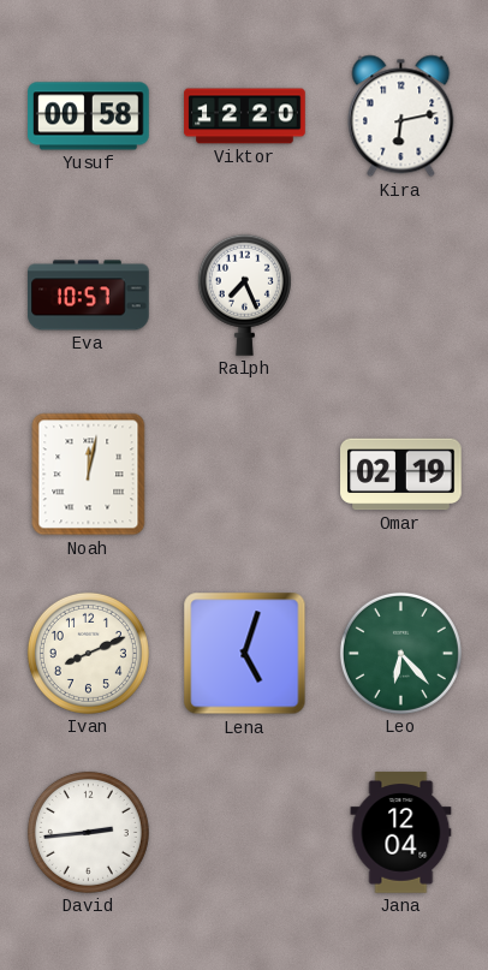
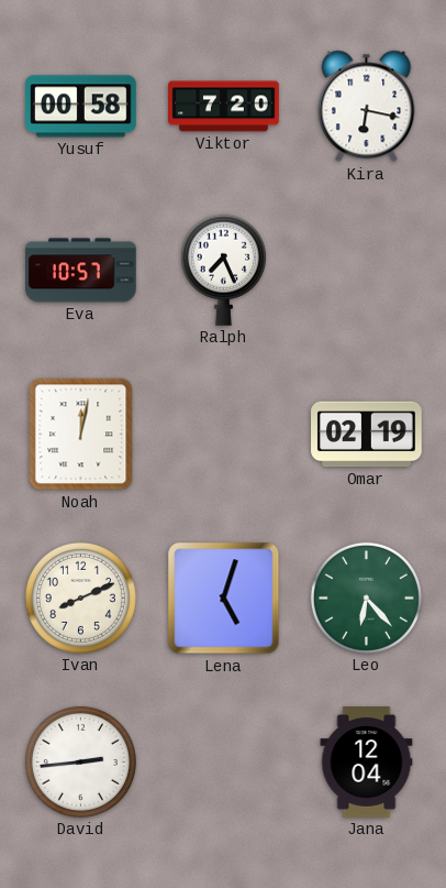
Viktor: 12:20 -> 7:20
Kira: 6:13 -> 6:17
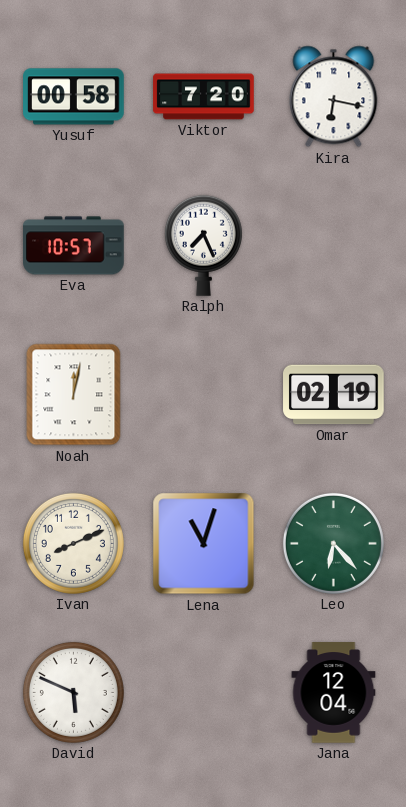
Lena: 5:03 -> 11:03
David: 2:44 -> 5:49
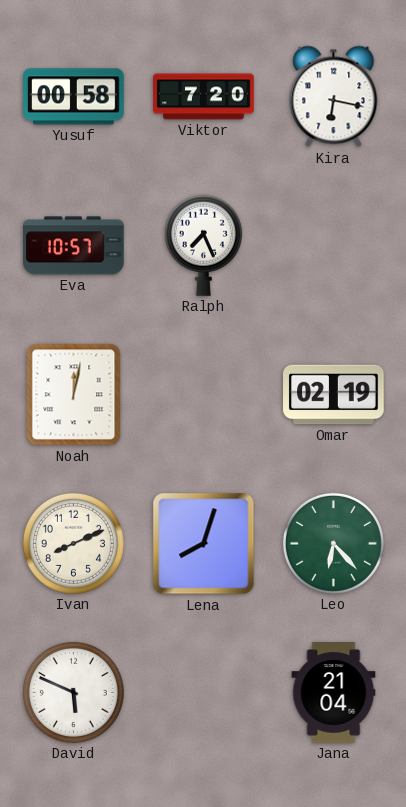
Lena: 11:03 -> 8:03
Jana: 12:04 -> 21:04
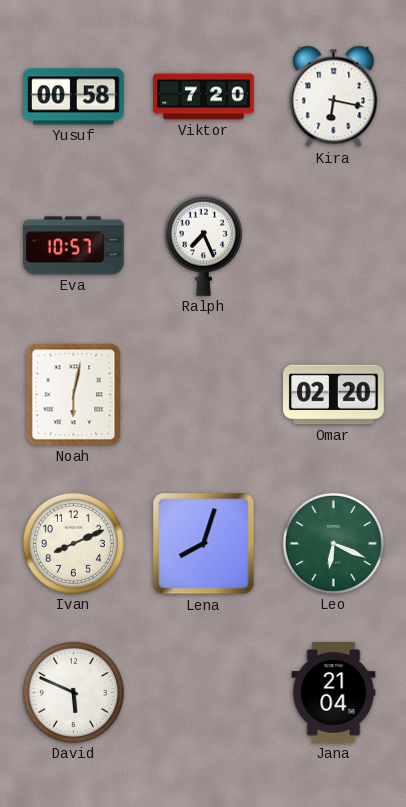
Noah: 12:02 -> 6:02
Omar: 02:19 -> 02:20
Leo: 6:23 -> 6:19
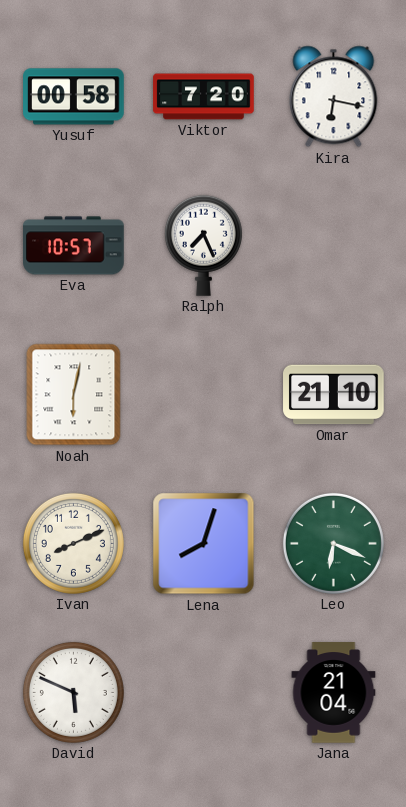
Omar: 02:20 -> 21:10
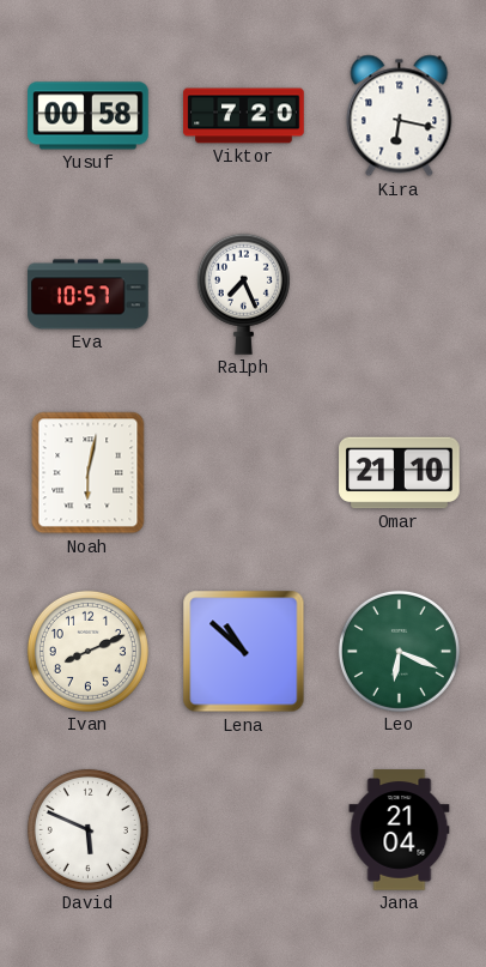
Lena: 8:03 -> 10:52
